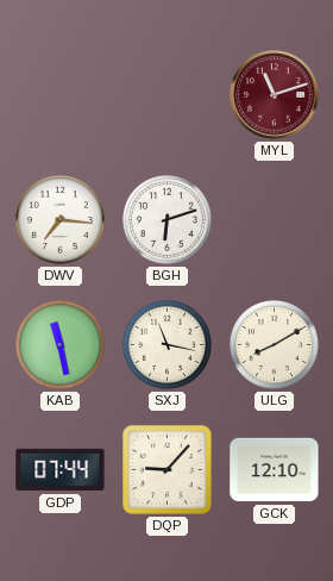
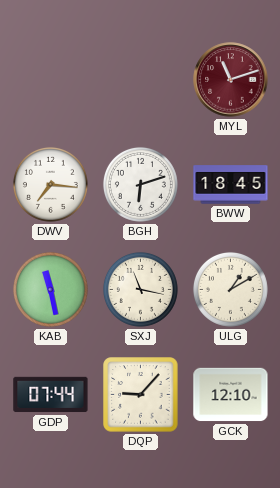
BWW: none -> 18:45
ULG: 8:10 -> 1:10
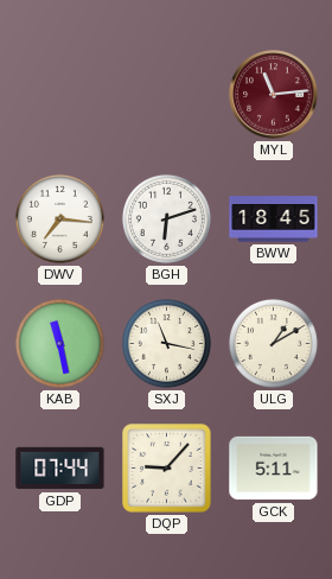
MYL: 11:12 -> 11:14
GCK: 12:10 -> 5:11
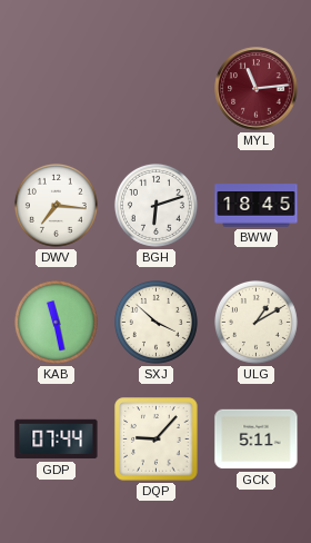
SXJ: 11:17 -> 3:52
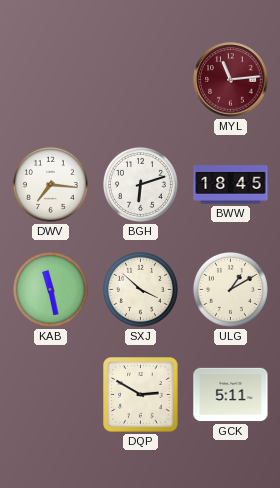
GDP: 07:44 -> none
DQP: 9:07 -> 2:50
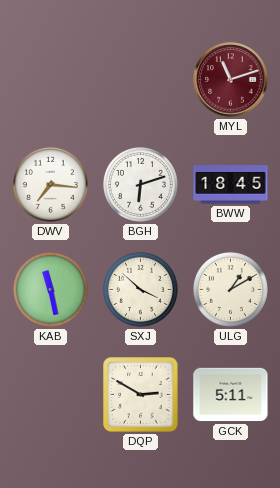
MYL: 11:14 -> 11:12
